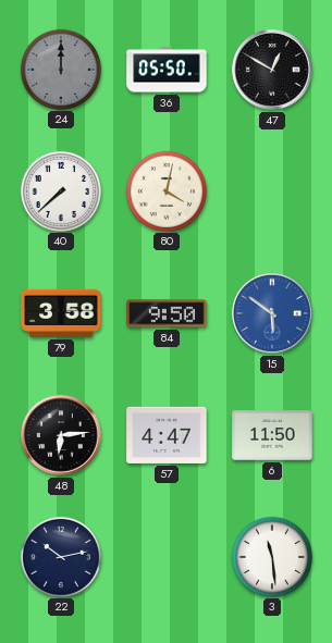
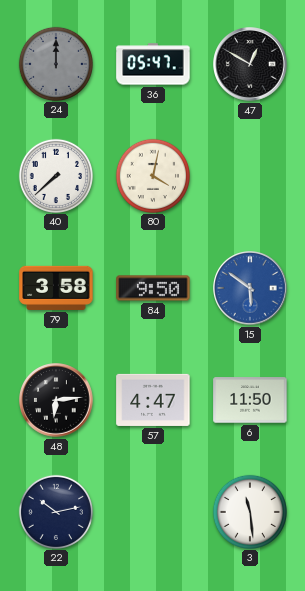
36: 05:50 -> 05:47
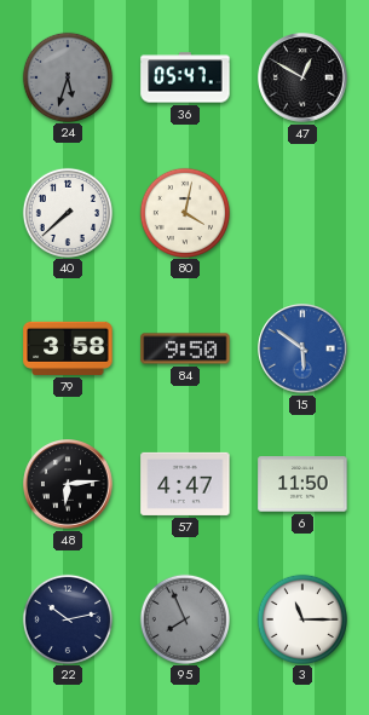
24: 12:00 -> 5:33
95: none -> 7:56
3: 11:29 -> 11:15
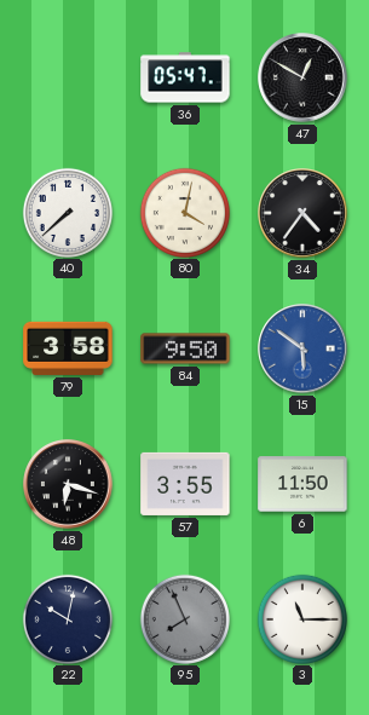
24: 5:33 -> none
34: none -> 4:36
48: 6:14 -> 6:18
57: 4:47 -> 3:55
22: 10:13 -> 10:02
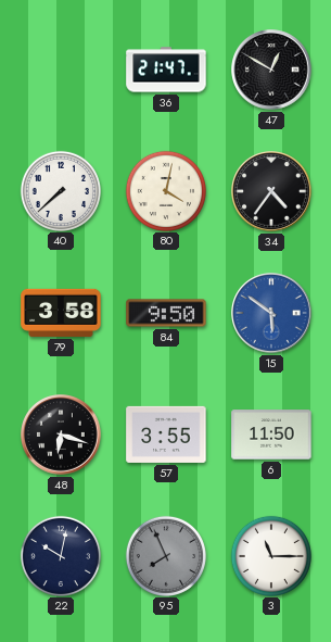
36: 05:47 -> 21:47
